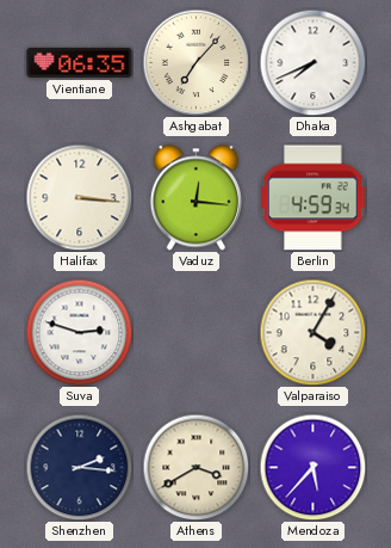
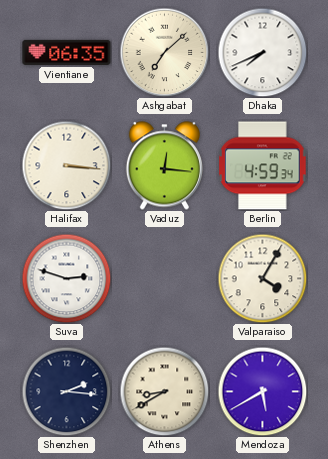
Ashgabat: 7:07 -> 7:08
Athens: 3:40 -> 8:40
Mendoza: 5:37 -> 5:40
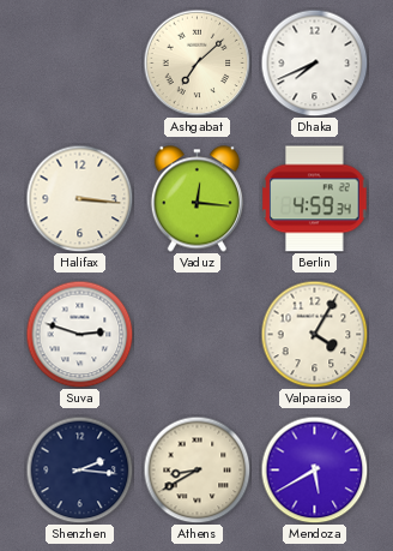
Vientiane: 06:35 -> none
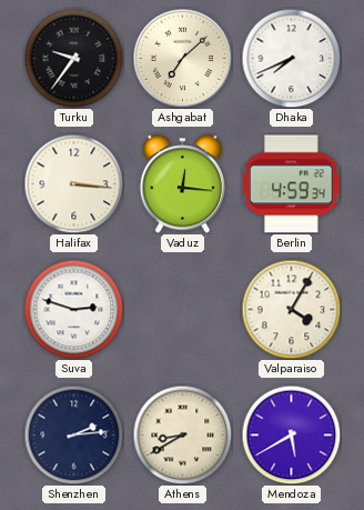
Turku: none -> 9:36
Shenzhen: 2:16 -> 2:14
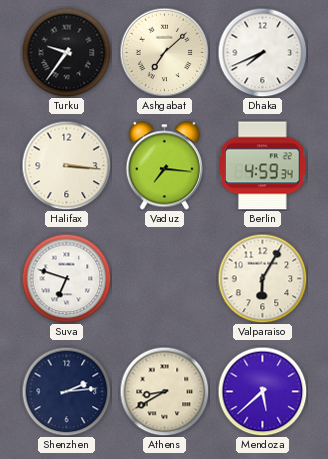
Vaduz: 12:16 -> 7:16
Suva: 2:48 -> 6:48
Valparaiso: 4:05 -> 6:05
Mendoza: 5:40 -> 5:38
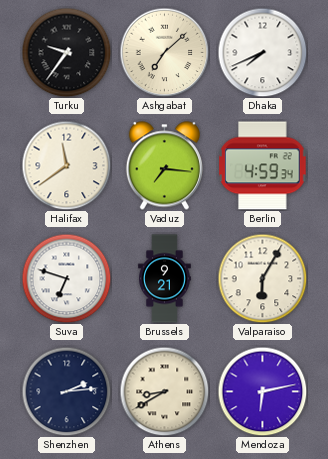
Halifax: 3:16 -> 11:39
Brussels: none -> 9:21
Mendoza: 5:38 -> 6:13
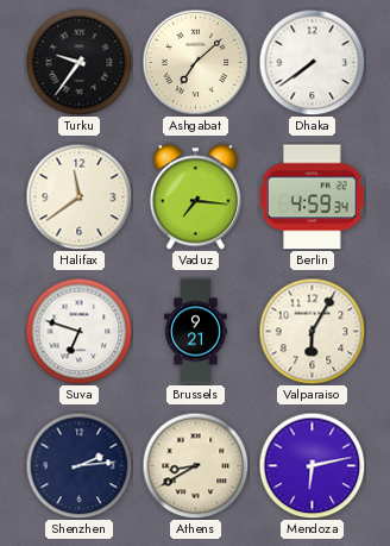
Dhaka: 7:41 -> 7:39
